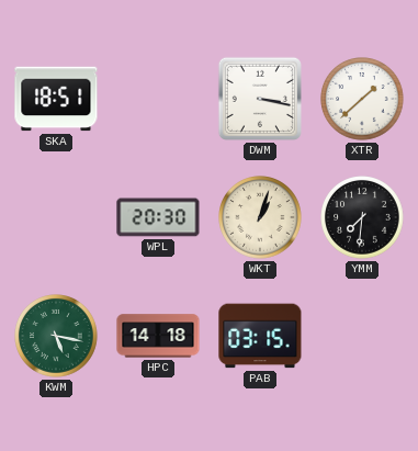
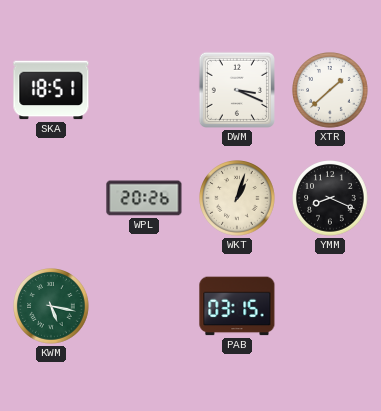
DWM: 3:17 -> 3:19
WPL: 20:30 -> 20:26
YMM: 7:31 -> 8:19
HPC: 14:18 -> none
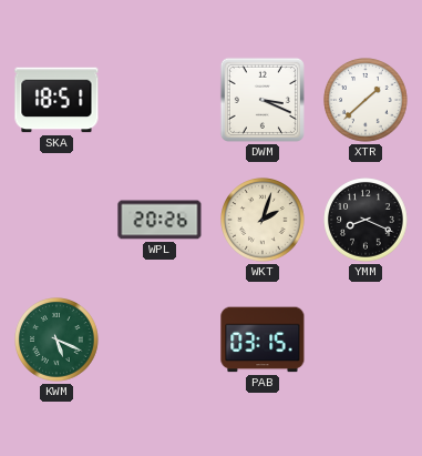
WKT: 1:03 -> 2:03
KWM: 5:17 -> 5:19
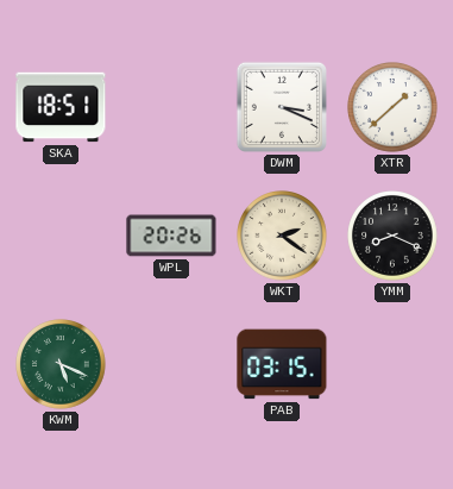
WKT: 2:03 -> 2:21
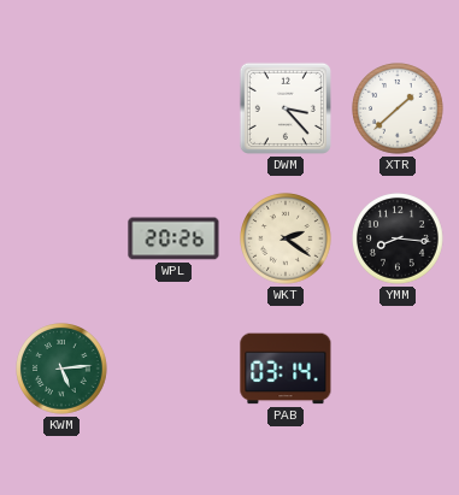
SKA: 18:51 -> none
DWM: 3:19 -> 3:23
YMM: 8:19 -> 8:16
KWM: 5:19 -> 5:14
PAB: 03:15 -> 03:14
